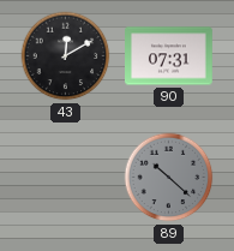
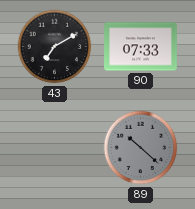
43: 12:10 -> 7:10
90: 07:31 -> 07:33
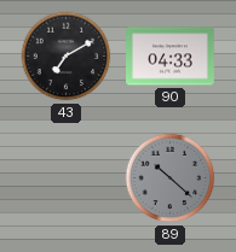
90: 07:33 -> 04:33
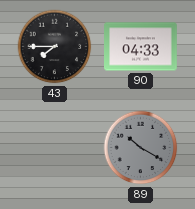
43: 7:10 -> 7:45
89: 10:22 -> 10:20
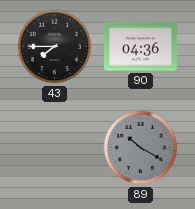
90: 04:33 -> 04:36
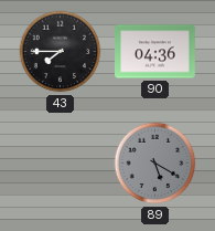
89: 10:20 -> 5:20
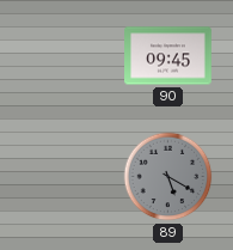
43: 7:45 -> none
90: 04:36 -> 09:45
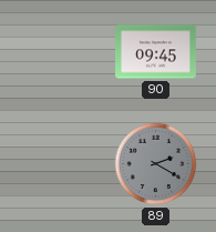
89: 5:20 -> 2:20
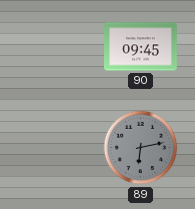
89: 2:20 -> 6:13
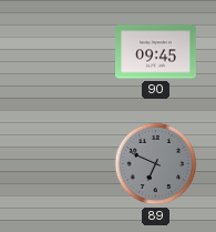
89: 6:13 -> 6:49
